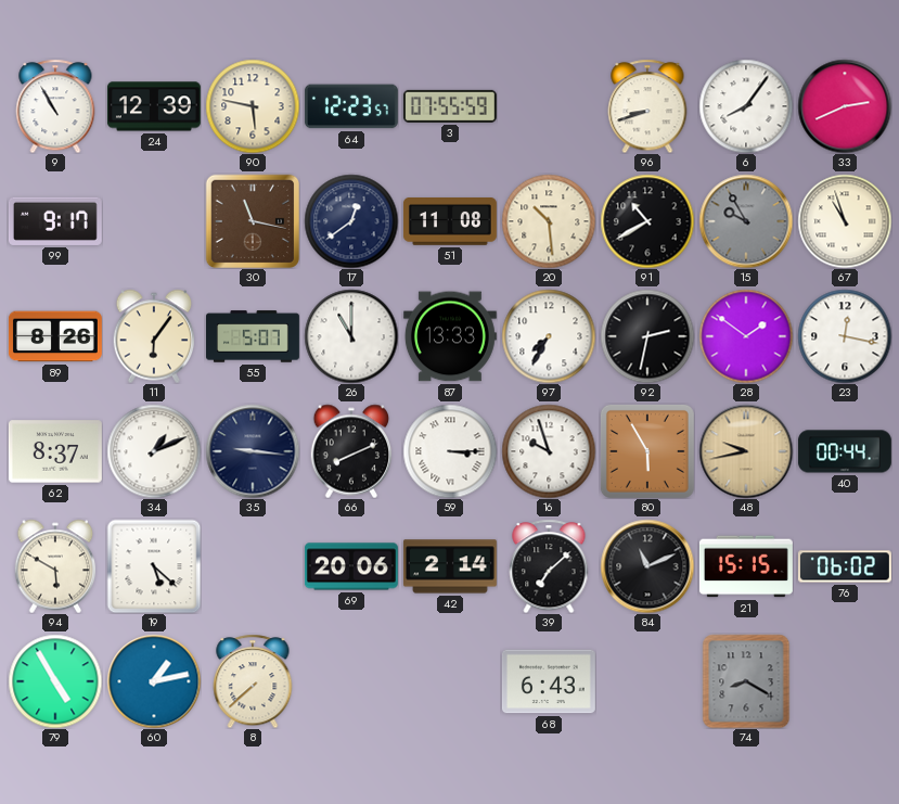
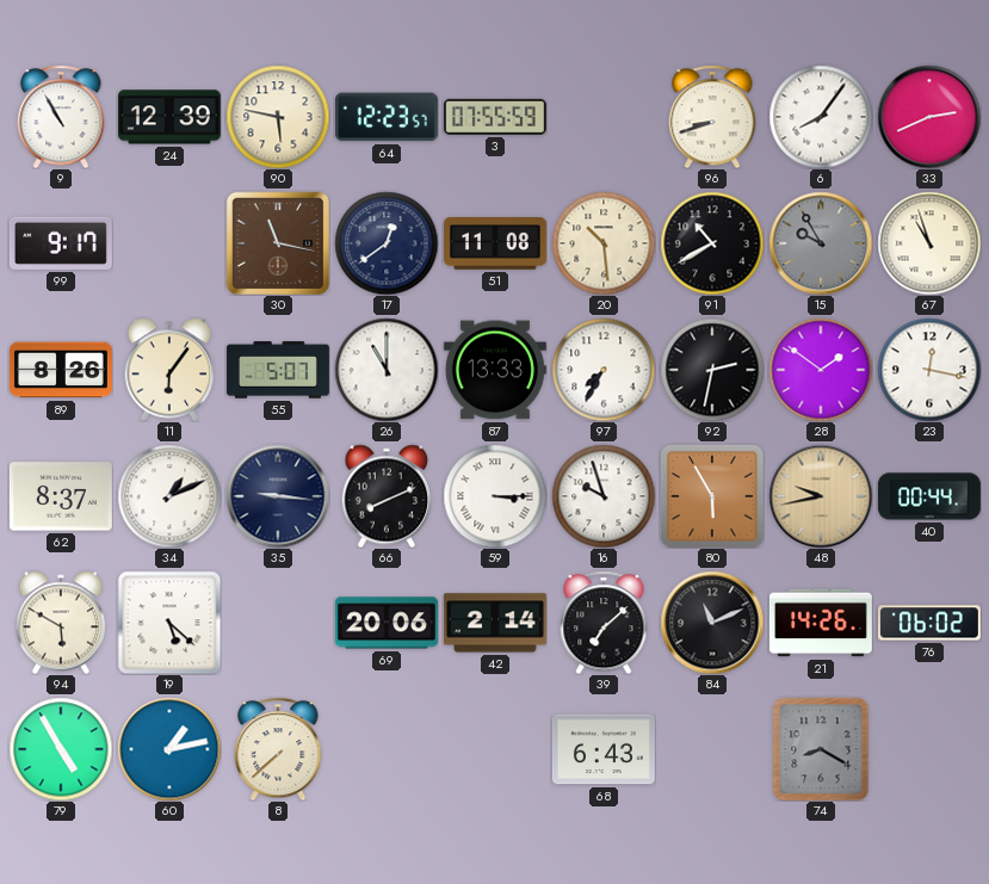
21: 15:15 -> 14:26
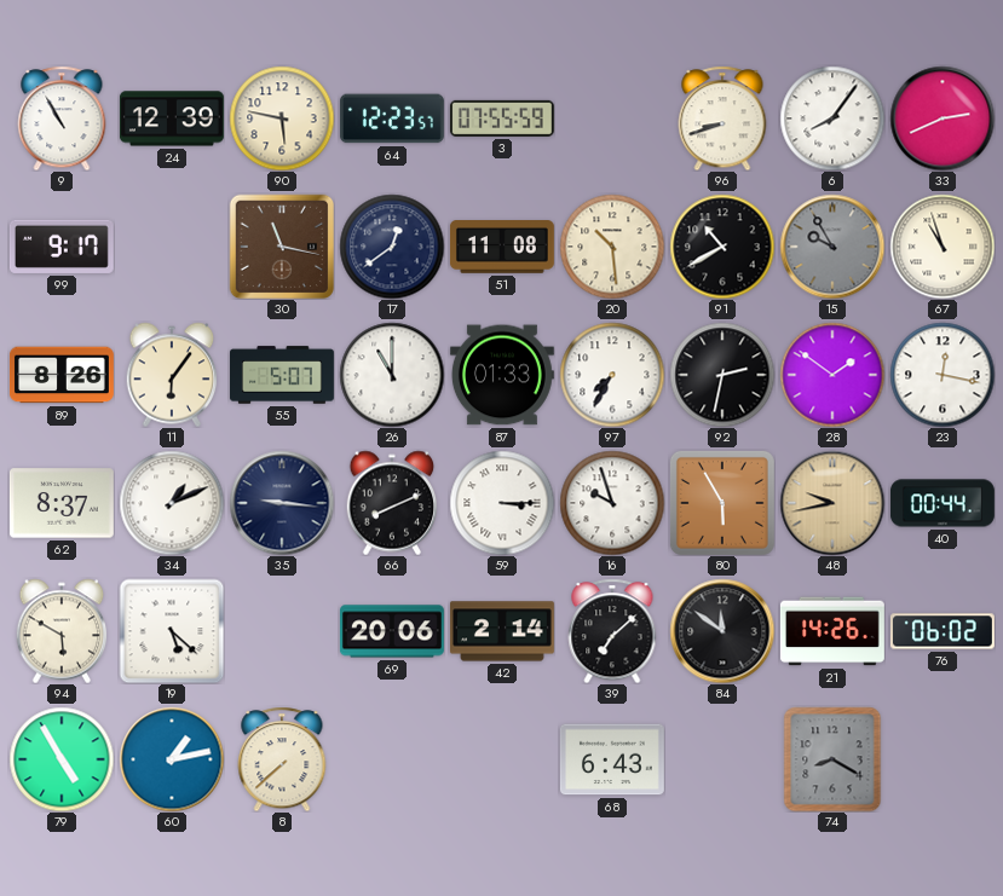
87: 13:33 -> 01:33
84: 11:11 -> 11:51
